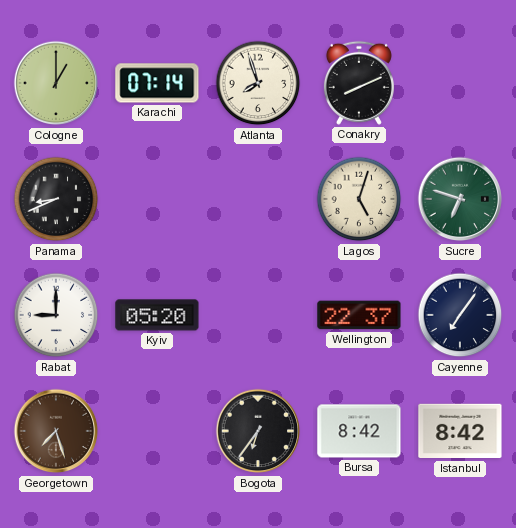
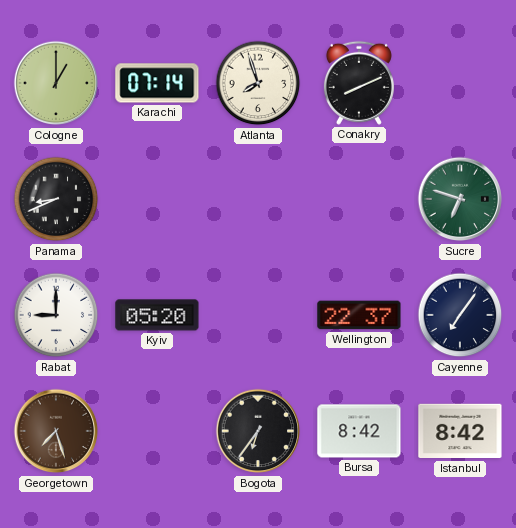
Lagos: 5:03 -> none
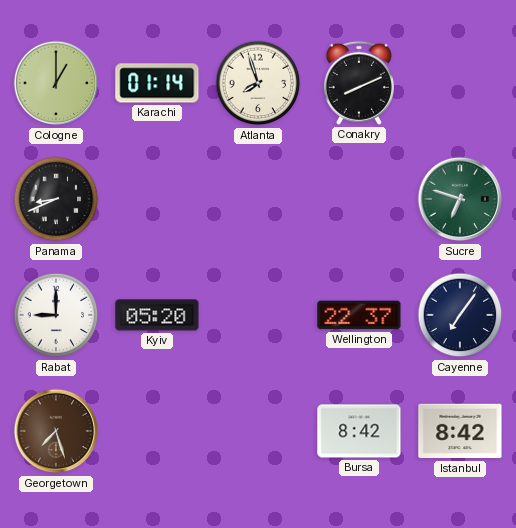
Karachi: 07:14 -> 01:14
Bogota: 6:36 -> none
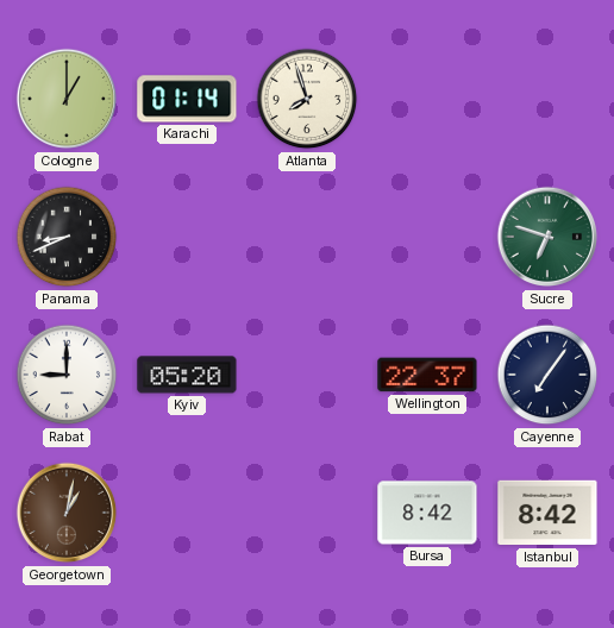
Conakry: 8:11 -> none
Georgetown: 7:27 -> 1:02
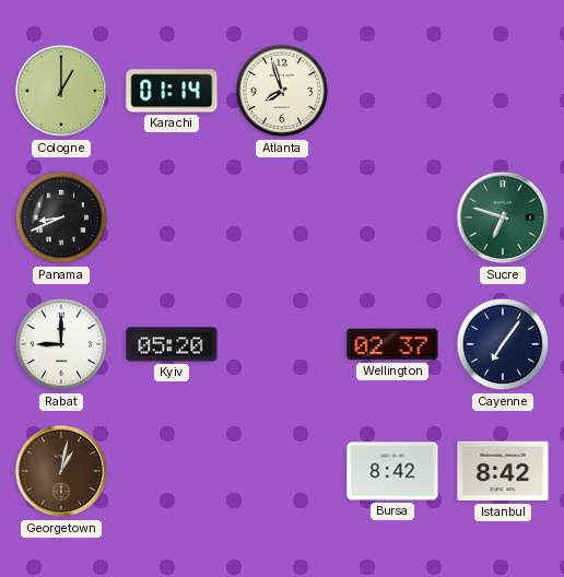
Wellington: 22:37 -> 02:37
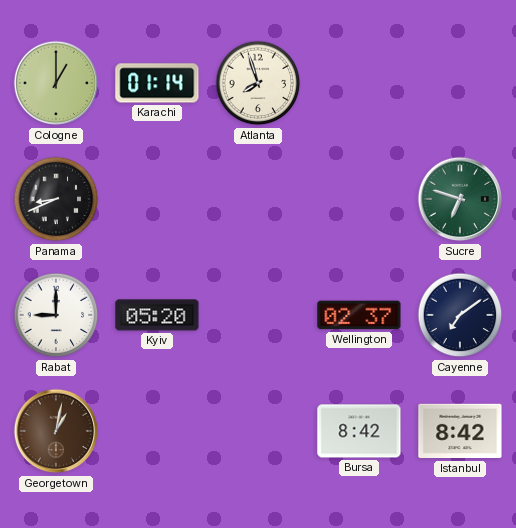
Cayenne: 7:06 -> 7:09
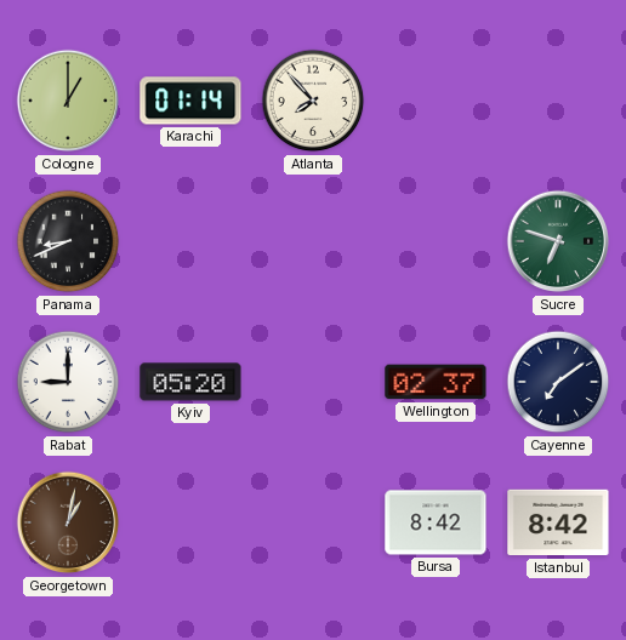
Atlanta: 7:57 -> 7:53
